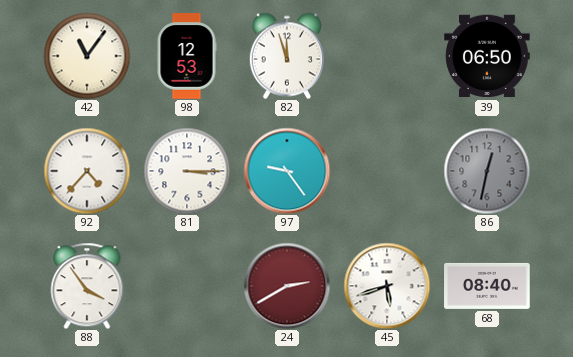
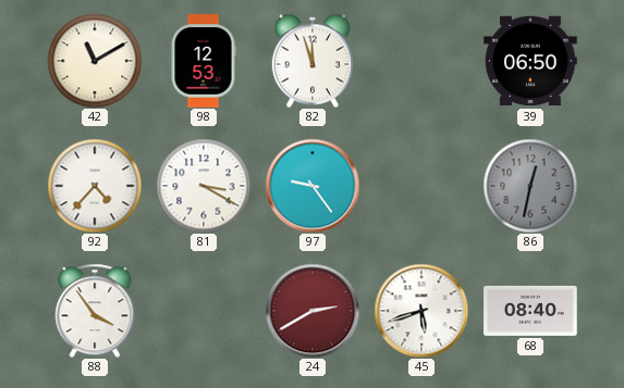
42: 11:06 -> 11:10
81: 3:15 -> 3:20
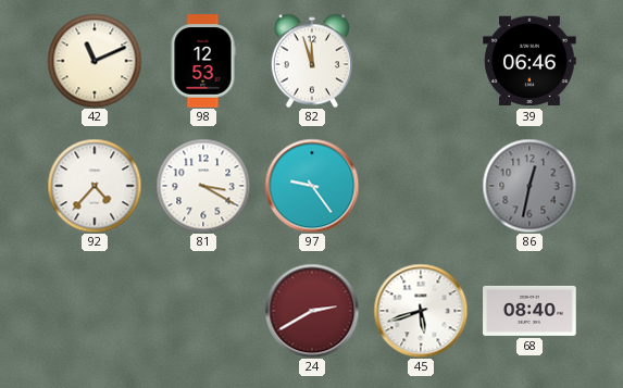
42: 11:10 -> 11:11
39: 06:50 -> 06:46
88: 3:54 -> none
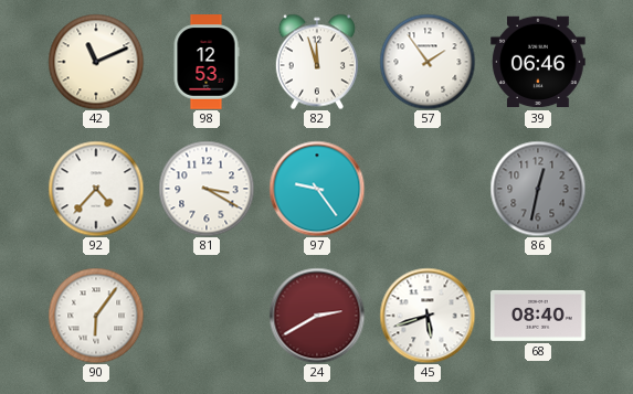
57: none -> 1:54
90: none -> 6:06
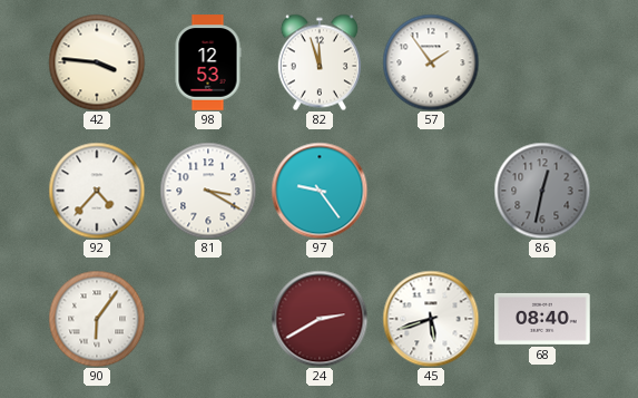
42: 11:11 -> 3:46
39: 06:46 -> none
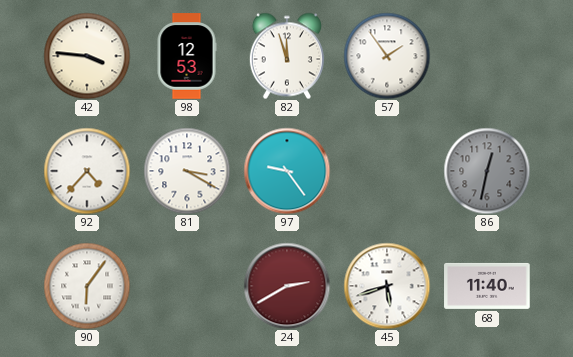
68: 08:40 -> 11:40
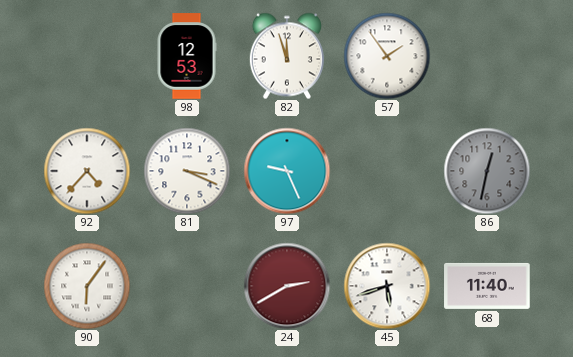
42: 3:46 -> none
81: 3:20 -> 3:19
97: 9:24 -> 9:26
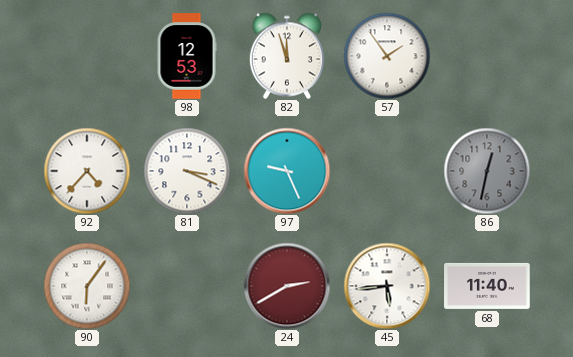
45: 5:42 -> 5:44
